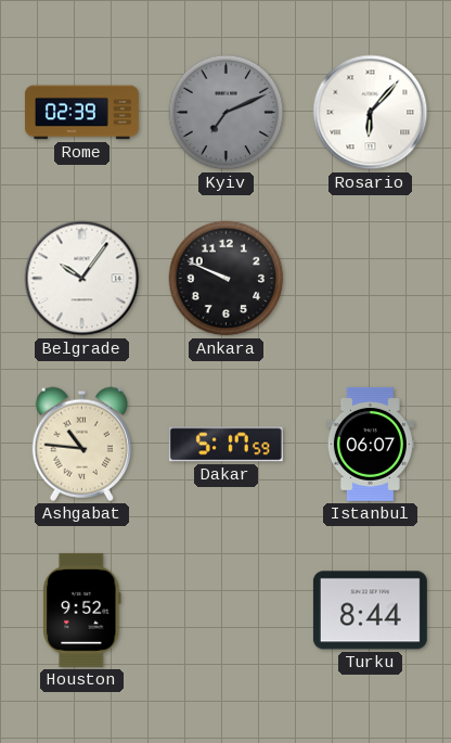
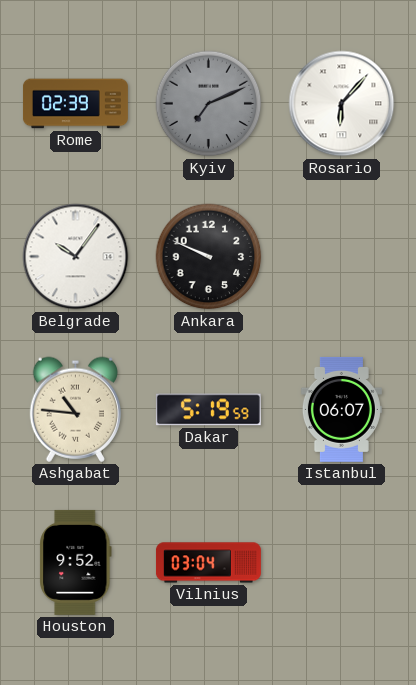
Dakar: 5:17 -> 5:19
Vilnius: none -> 03:04
Turku: 8:44 -> none
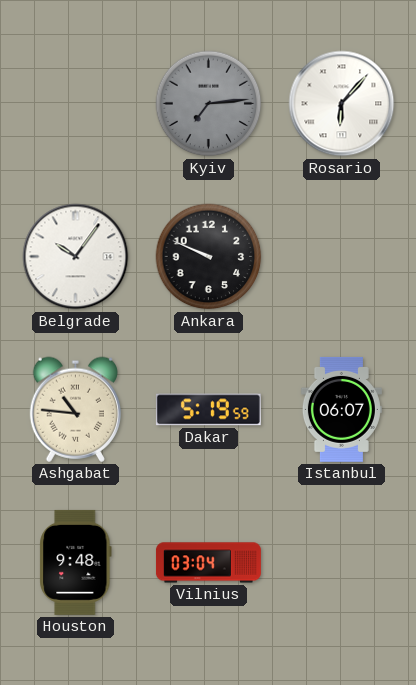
Rome: 02:39 -> none
Kyiv: 7:11 -> 7:14
Houston: 9:52 -> 9:48
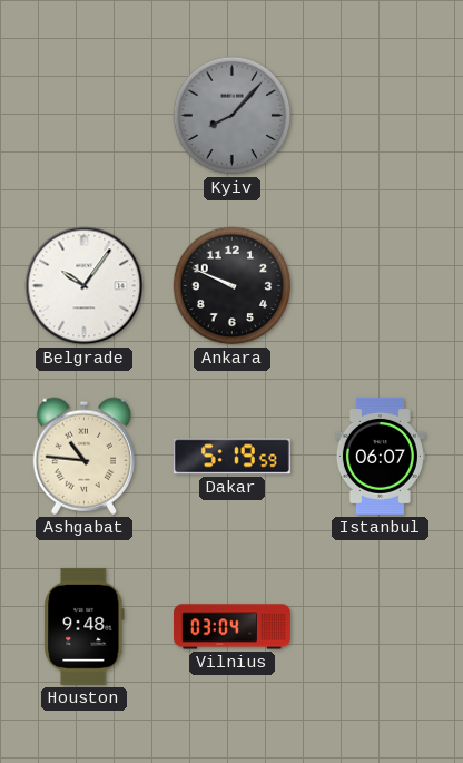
Kyiv: 7:14 -> 8:07
Rosario: 6:07 -> none
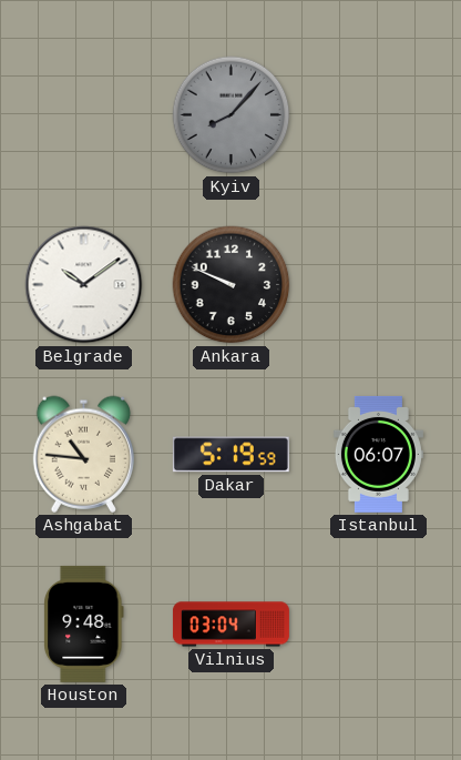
Belgrade: 10:06 -> 10:09
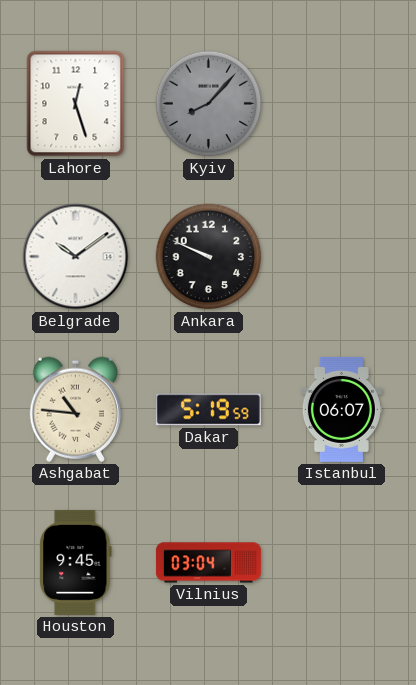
Lahore: none -> 12:27
Houston: 9:48 -> 9:45
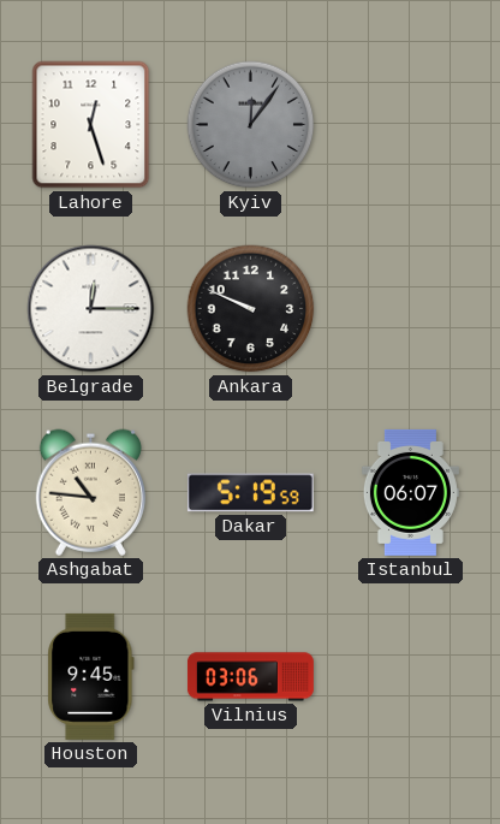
Kyiv: 8:07 -> 12:06
Belgrade: 10:09 -> 12:15
Vilnius: 03:04 -> 03:06
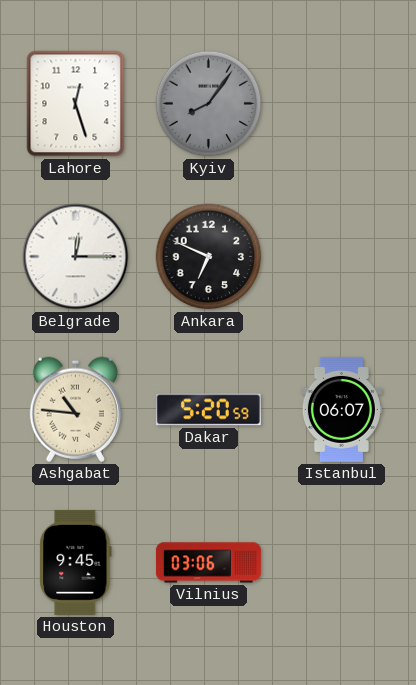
Kyiv: 12:06 -> 8:06
Ankara: 9:49 -> 6:49
Dakar: 5:19 -> 5:20
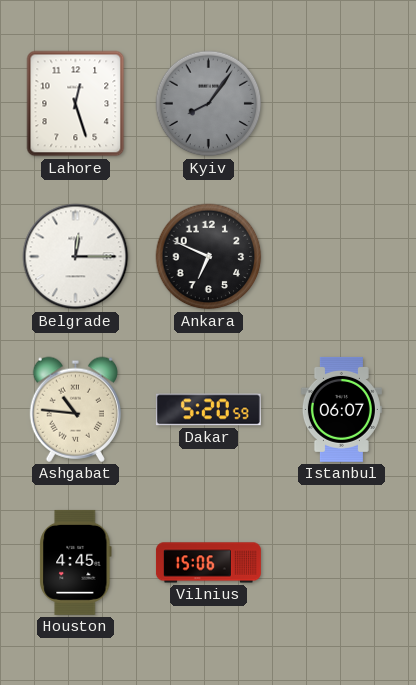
Houston: 9:45 -> 4:45
Vilnius: 03:06 -> 15:06
